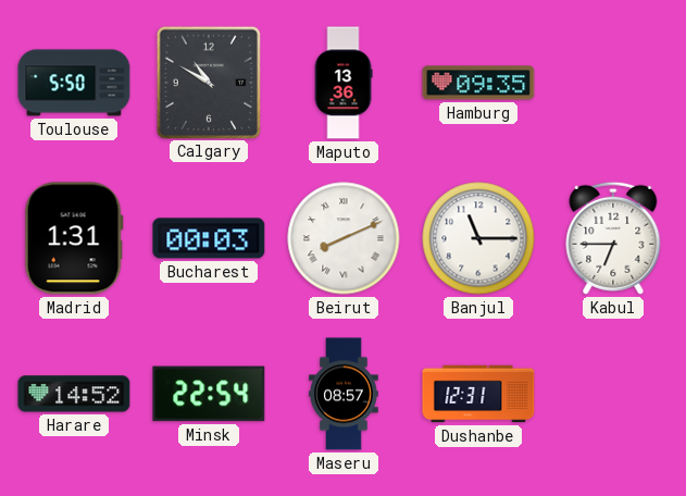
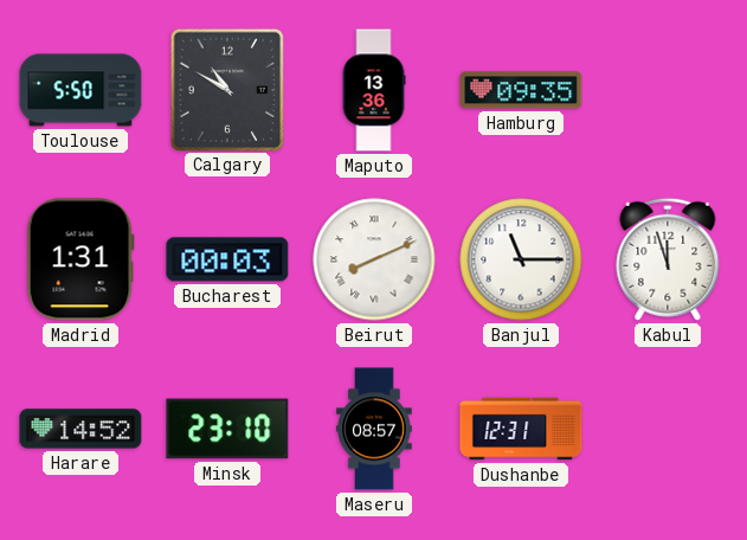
Kabul: 6:45 -> 11:57
Minsk: 22:54 -> 23:10
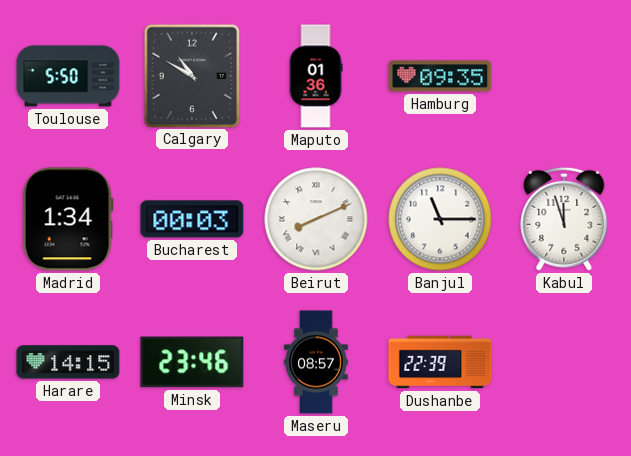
Maputo: 13:36 -> 01:36
Madrid: 1:31 -> 1:34
Harare: 14:52 -> 14:15
Minsk: 23:10 -> 23:46
Dushanbe: 12:31 -> 22:39
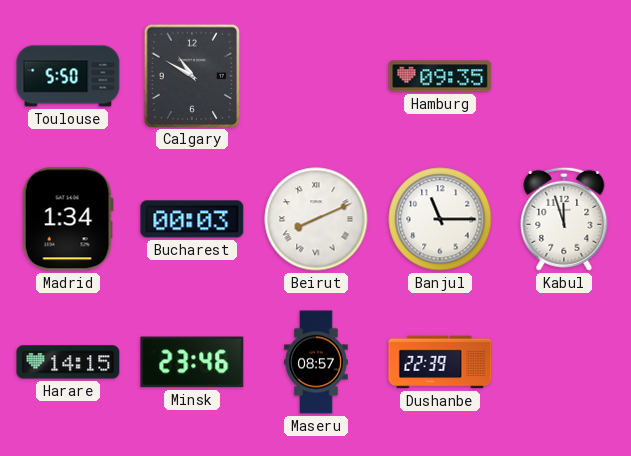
Maputo: 01:36 -> none
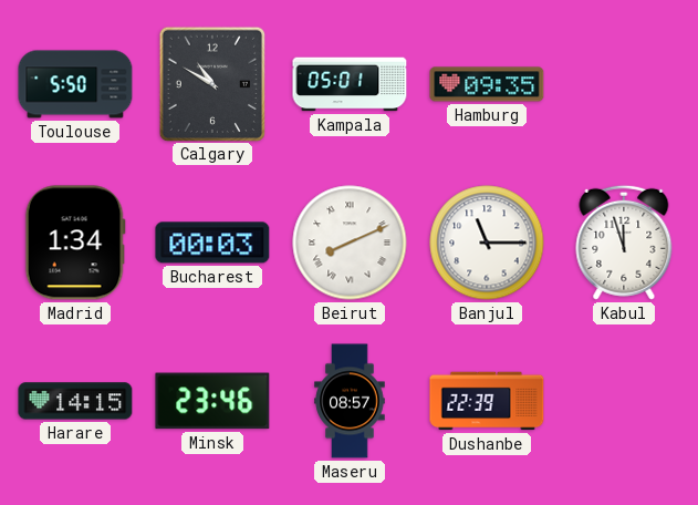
Kampala: none -> 05:01
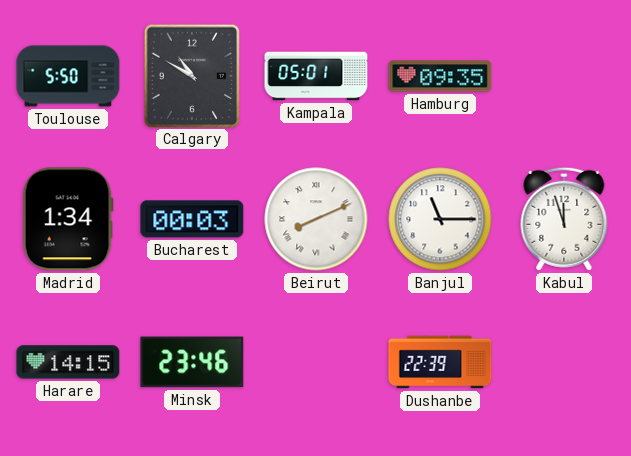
Maseru: 08:57 -> none
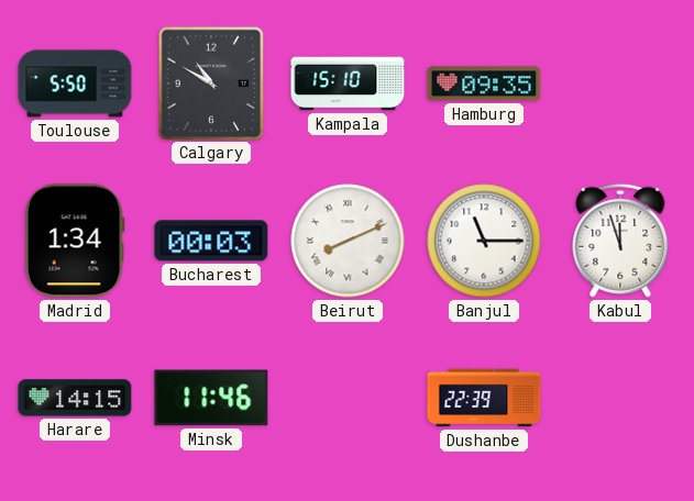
Kampala: 05:01 -> 15:10
Minsk: 23:46 -> 11:46
